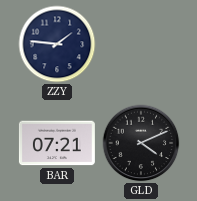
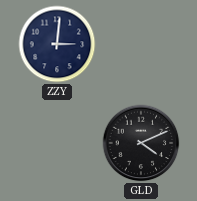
ZZY: 1:46 -> 3:01
BAR: 07:21 -> none
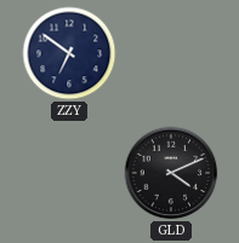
ZZY: 3:01 -> 6:51
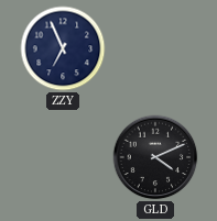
ZZY: 6:51 -> 6:56
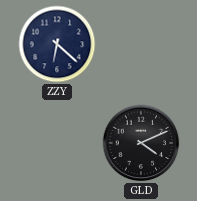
ZZY: 6:56 -> 6:22
